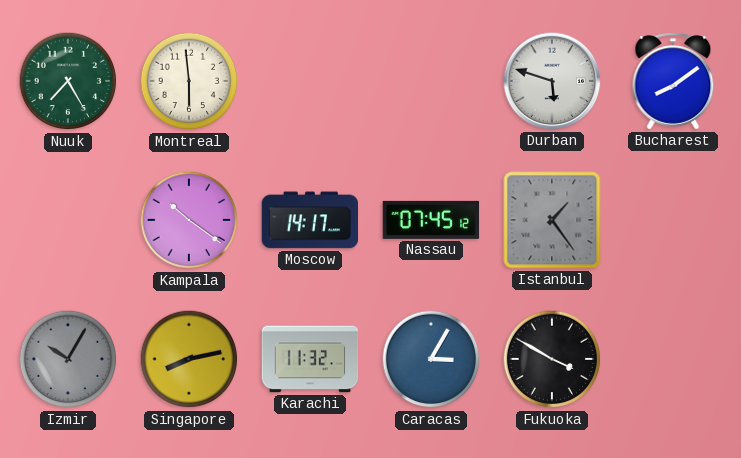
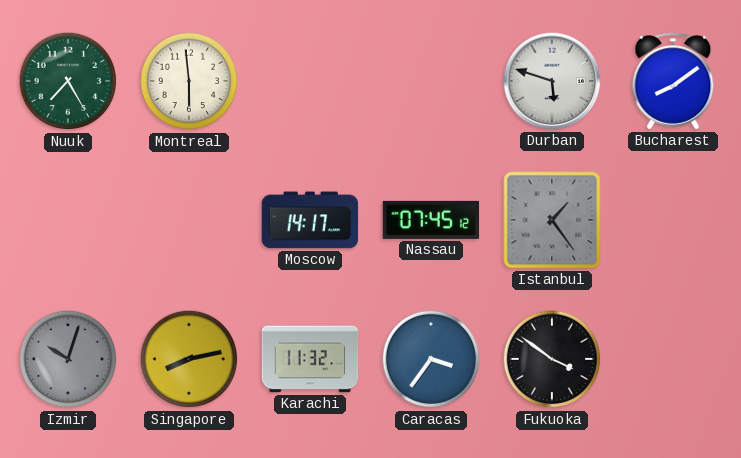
Kampala: 10:21 -> none
Izmir: 10:05 -> 10:03
Caracas: 3:05 -> 3:36
Fukuoka: 3:50 -> 3:51
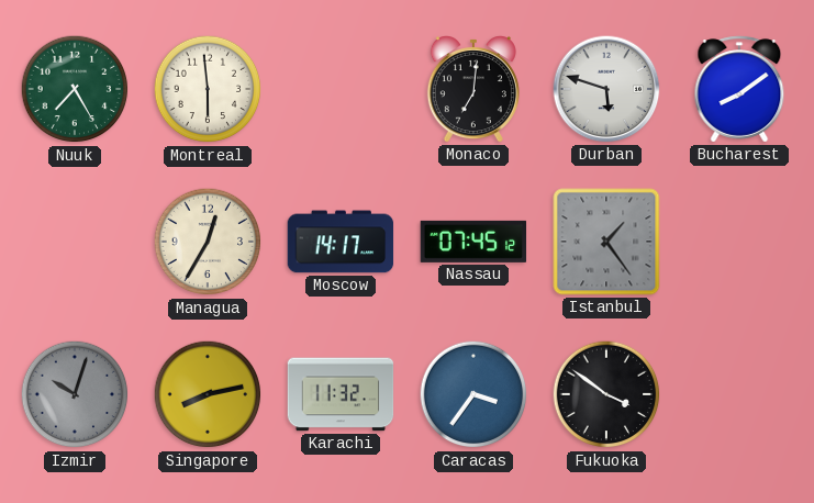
Monaco: none -> 7:01
Managua: none -> 12:35
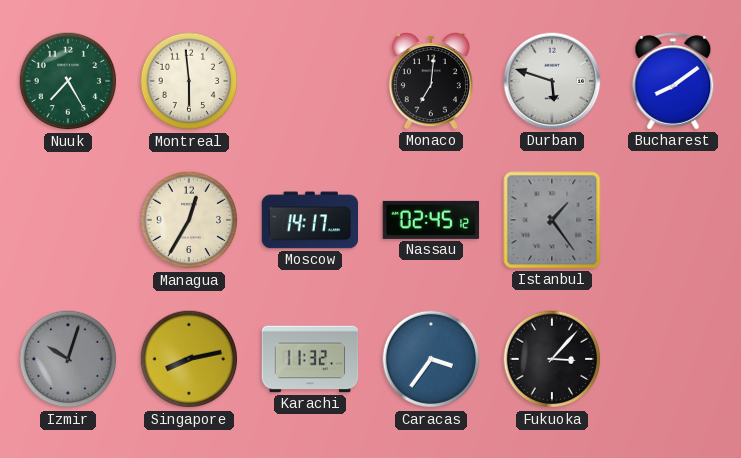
Nassau: 07:45 -> 02:45
Fukuoka: 3:51 -> 3:07
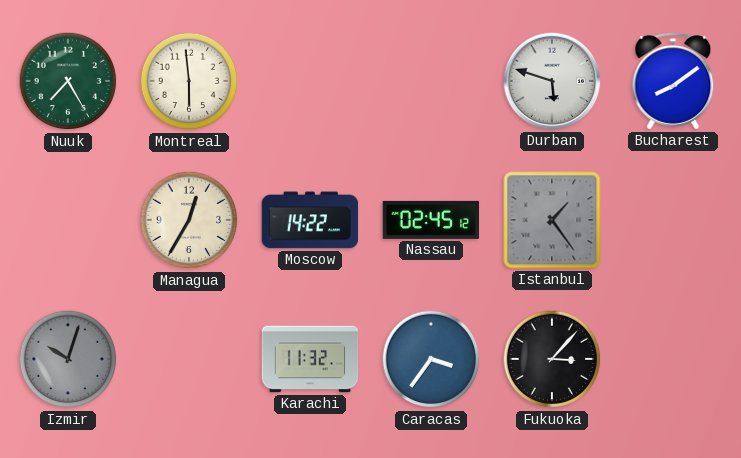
Monaco: 7:01 -> none
Moscow: 14:17 -> 14:22
Singapore: 8:13 -> none
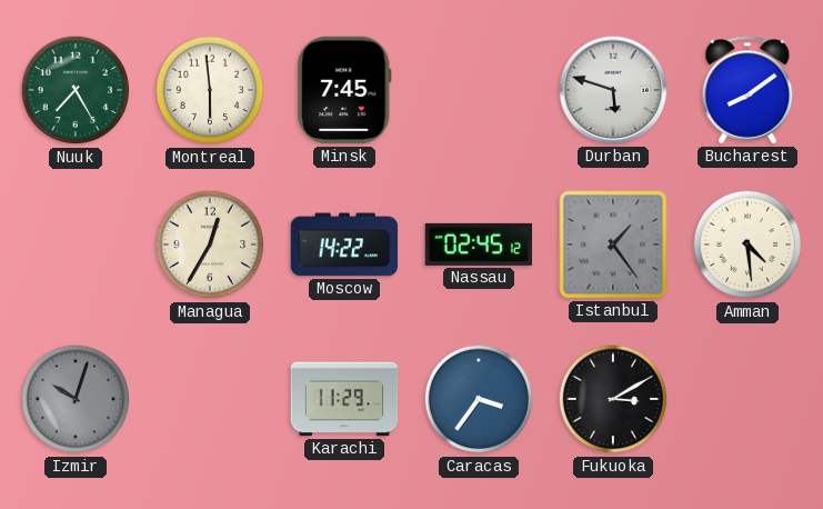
Minsk: none -> 7:45
Amman: none -> 4:29
Karachi: 11:32 -> 11:29
Fukuoka: 3:07 -> 3:10
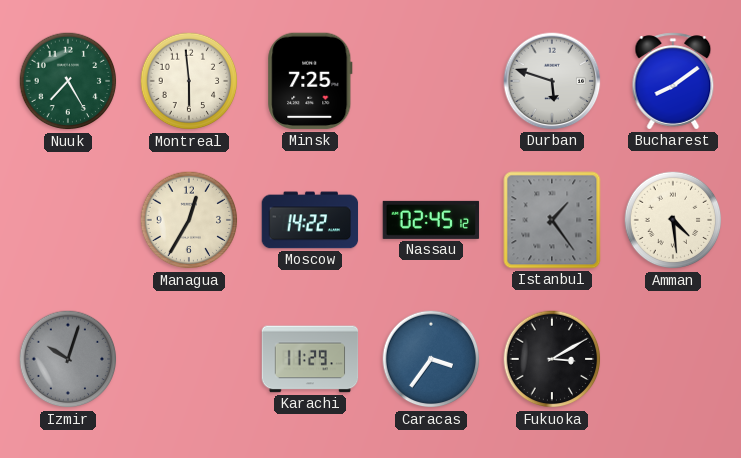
Minsk: 7:45 -> 7:25
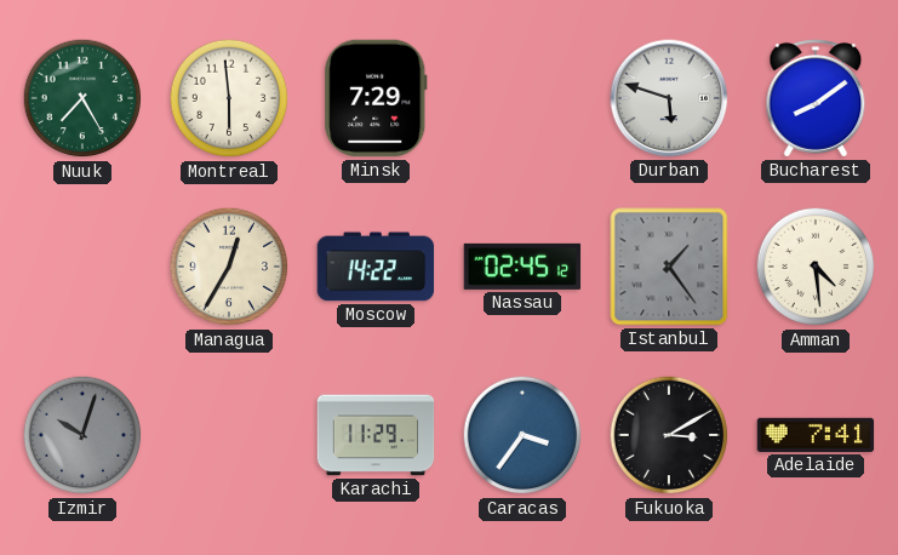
Minsk: 7:25 -> 7:29
Adelaide: none -> 7:41
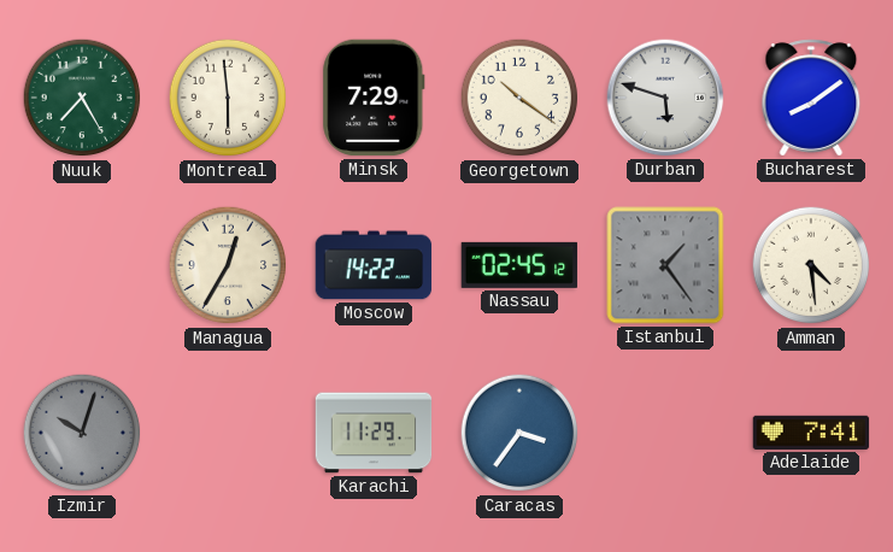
Georgetown: none -> 10:21
Fukuoka: 3:10 -> none
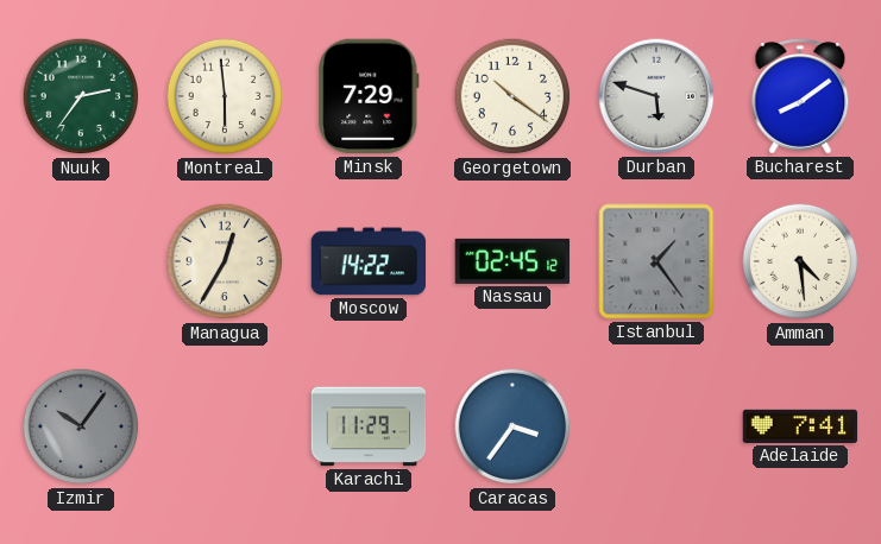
Nuuk: 7:25 -> 2:36
Izmir: 10:03 -> 10:06
